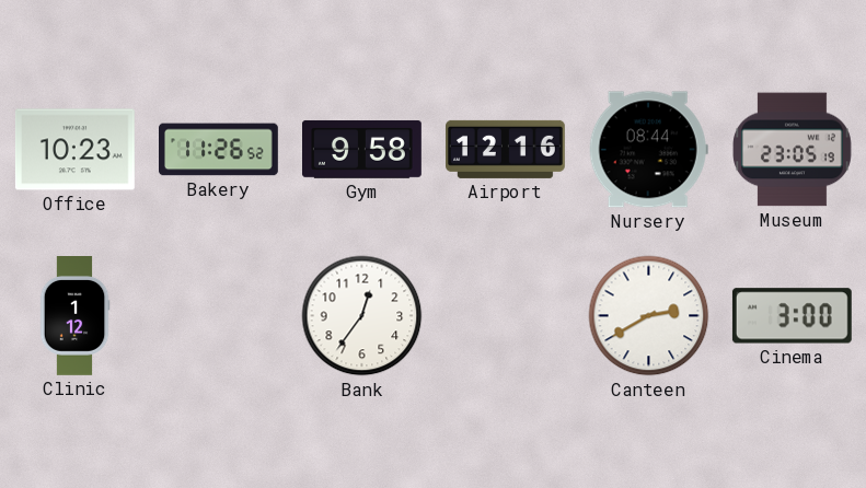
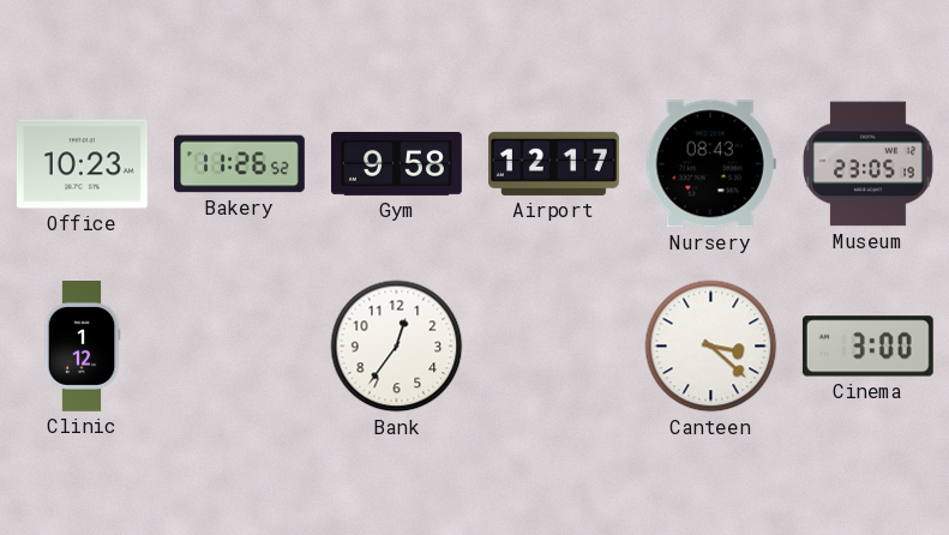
Airport: 12:16 -> 12:17
Nursery: 08:44 -> 08:43
Canteen: 2:40 -> 3:22
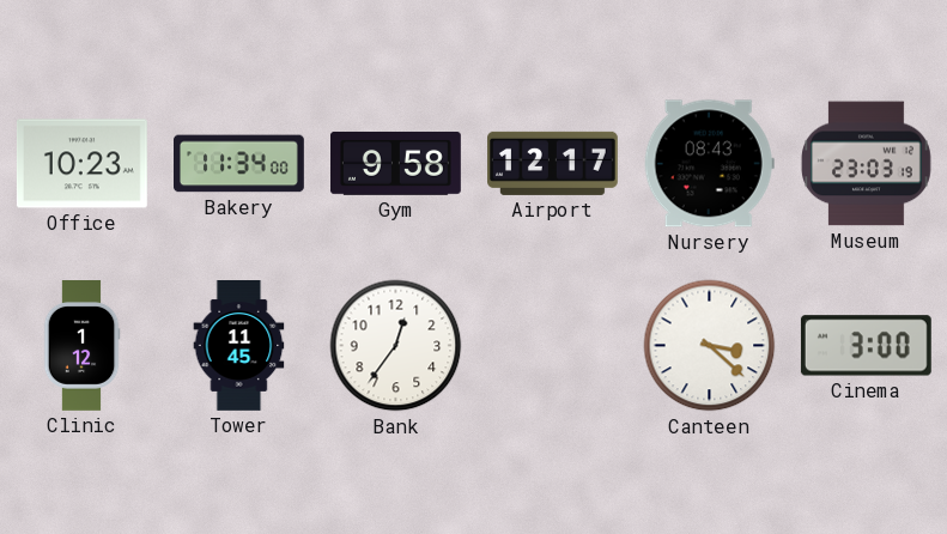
Bakery: 11:26 -> 11:34
Museum: 23:05 -> 23:03
Tower: none -> 11:45
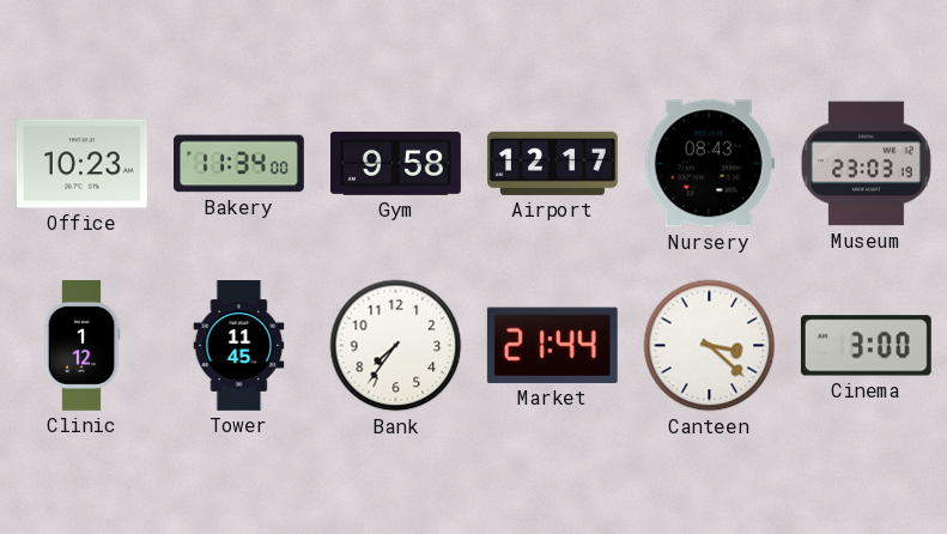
Bank: 12:36 -> 7:36
Market: none -> 21:44
